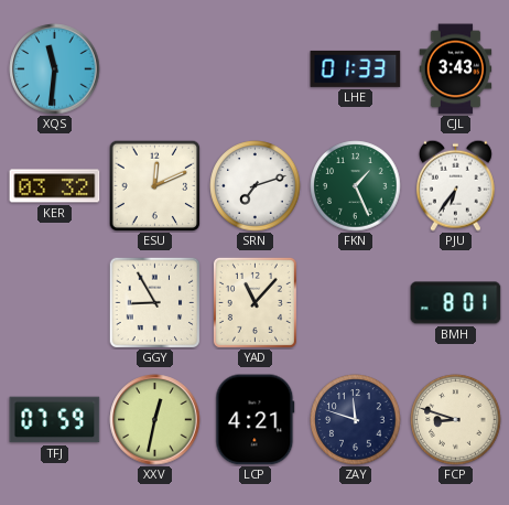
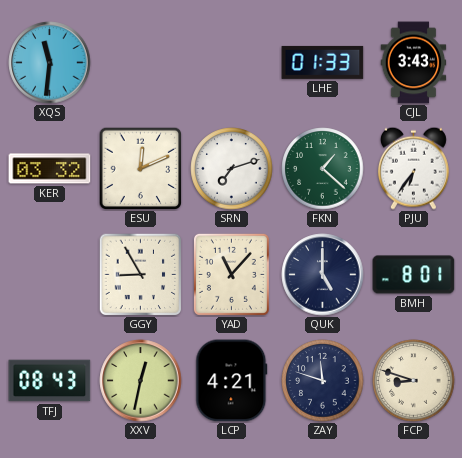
FKN: 1:26 -> 1:22
QUK: none -> 5:00
TFJ: 07:59 -> 08:43
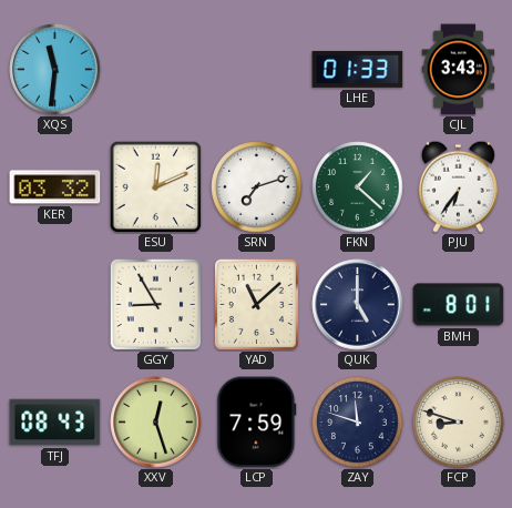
YAD: 11:07 -> 11:08
XXV: 12:32 -> 12:27
LCP: 4:21 -> 7:59
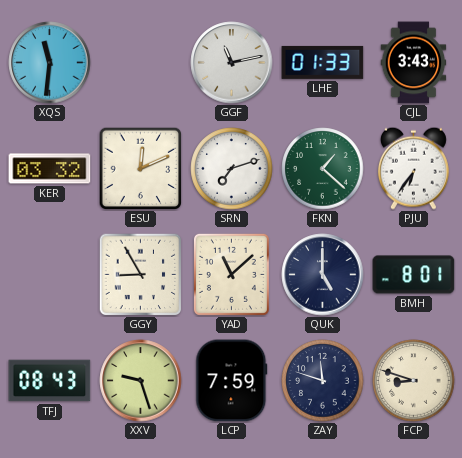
GGF: none -> 11:13
XXV: 12:27 -> 9:27
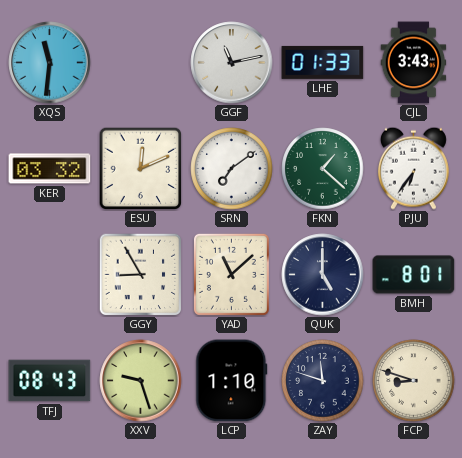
SRN: 7:12 -> 7:09
LCP: 7:59 -> 1:10
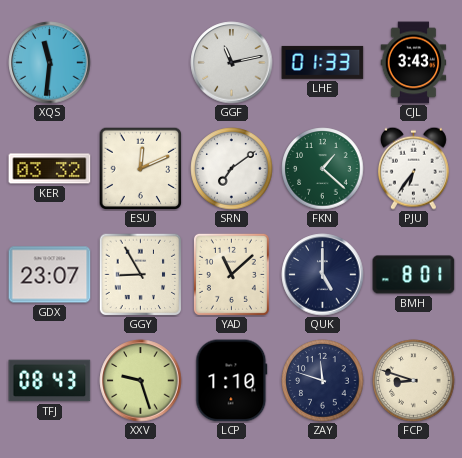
GDX: none -> 23:07
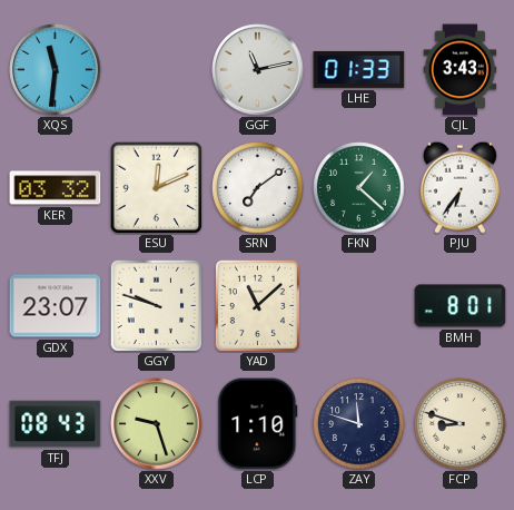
GGY: 8:55 -> 9:48
QUK: 5:00 -> none
